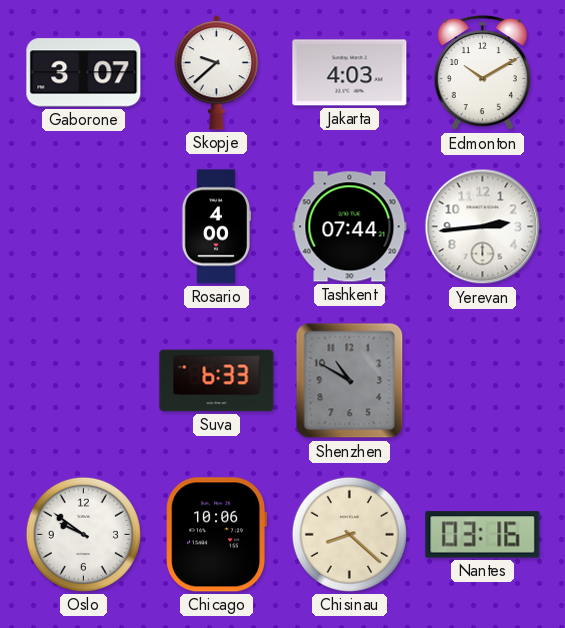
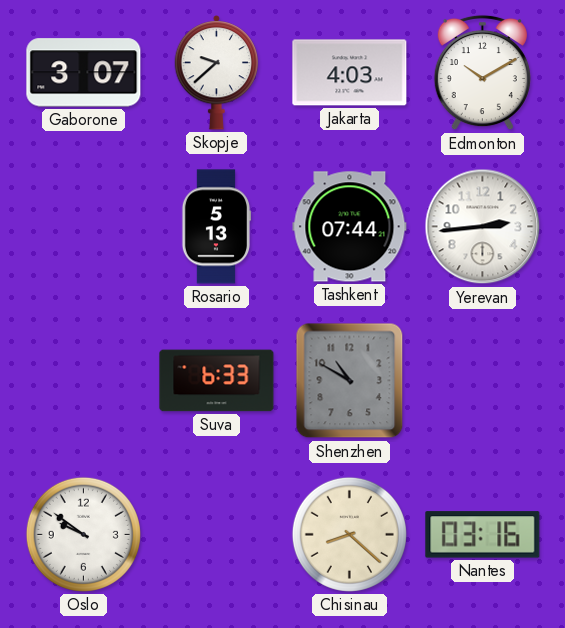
Rosario: 4:00 -> 5:13
Chicago: 10:06 -> none
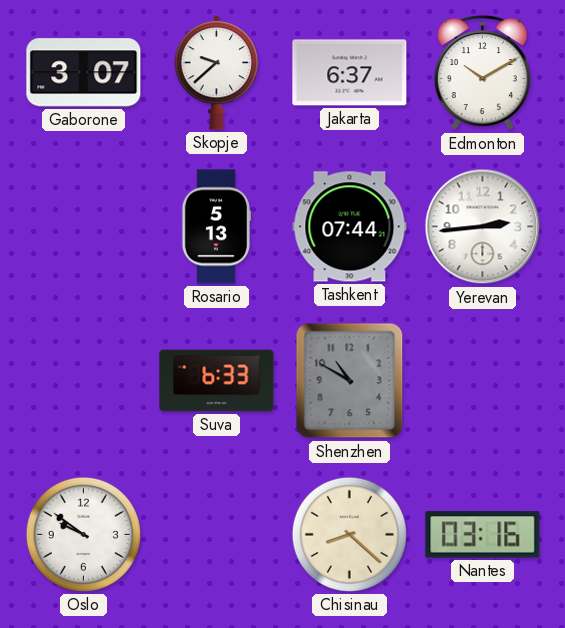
Jakarta: 4:03 -> 6:37
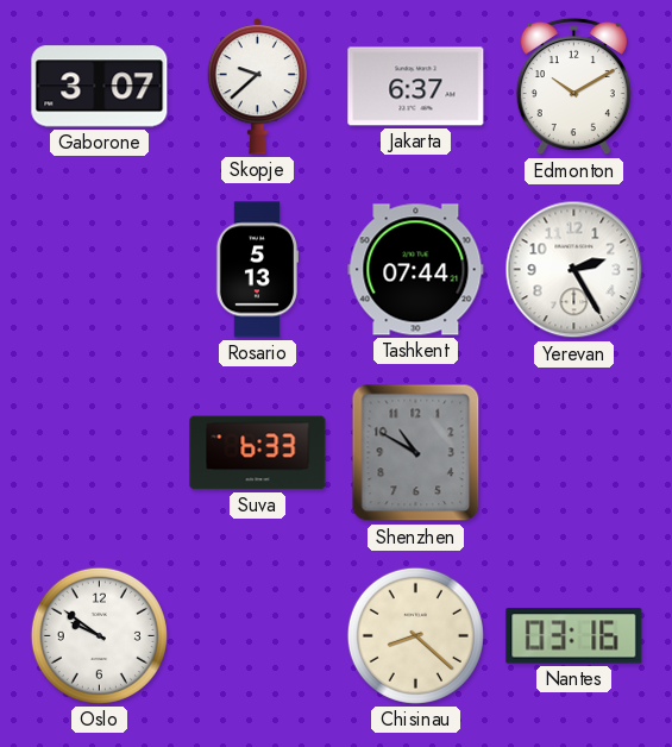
Yerevan: 2:44 -> 2:25
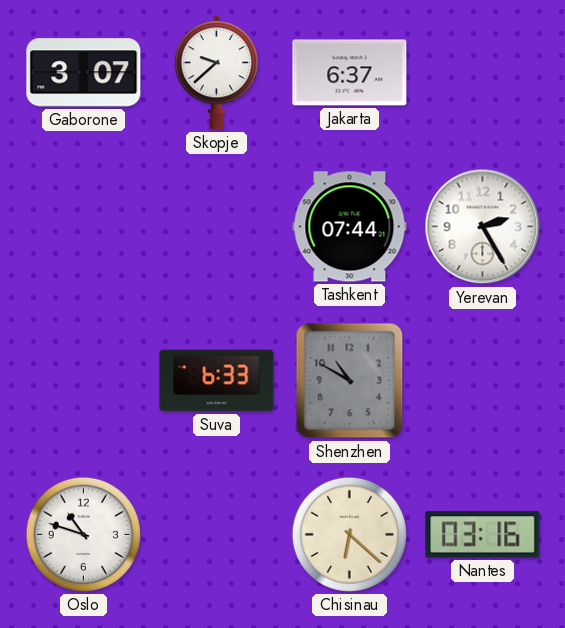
Edmonton: 10:10 -> none
Rosario: 5:13 -> none
Oslo: 9:51 -> 10:48
Chisinau: 8:22 -> 6:22
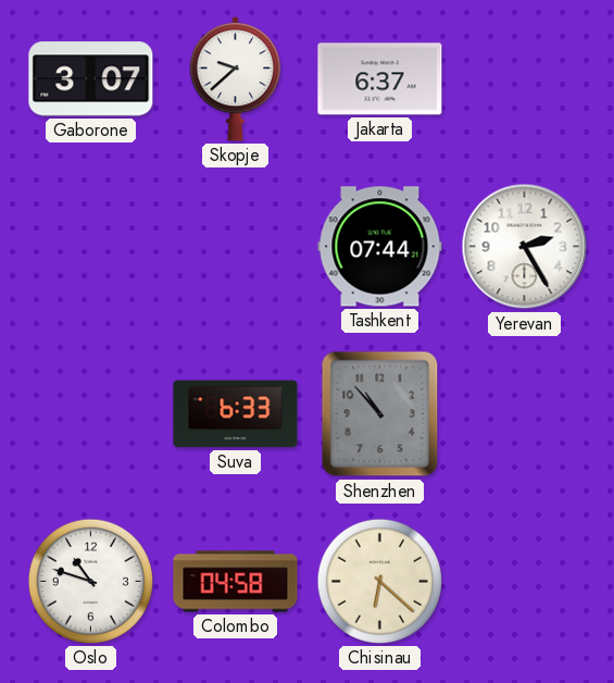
Shenzhen: 10:50 -> 10:53
Colombo: none -> 04:58
Nantes: 03:16 -> none
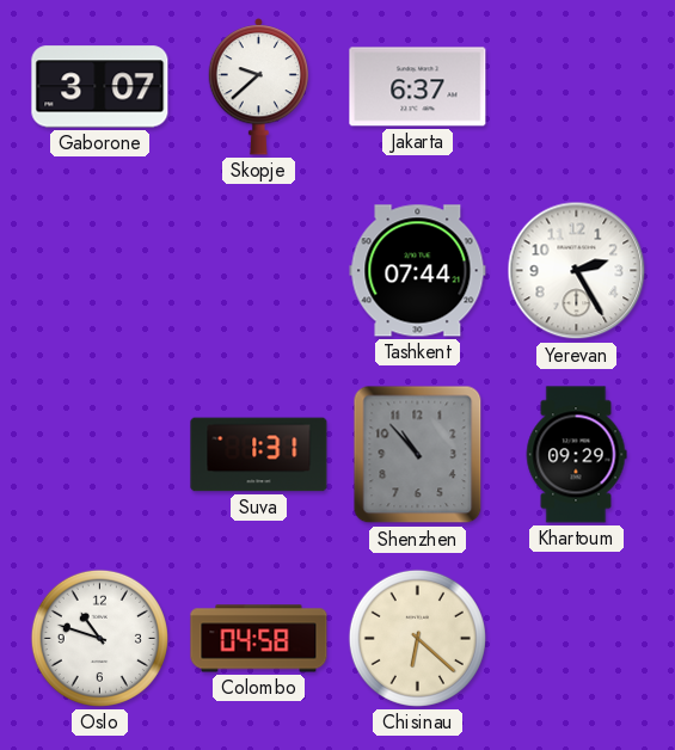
Suva: 6:33 -> 1:31
Khartoum: none -> 09:29
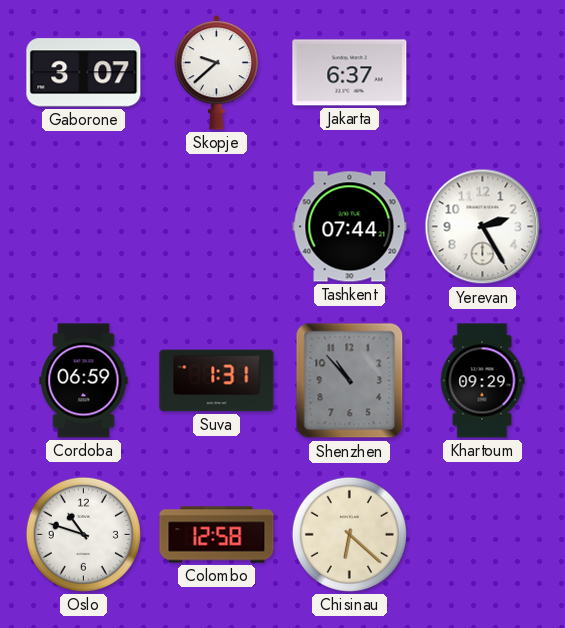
Cordoba: none -> 06:59
Colombo: 04:58 -> 12:58
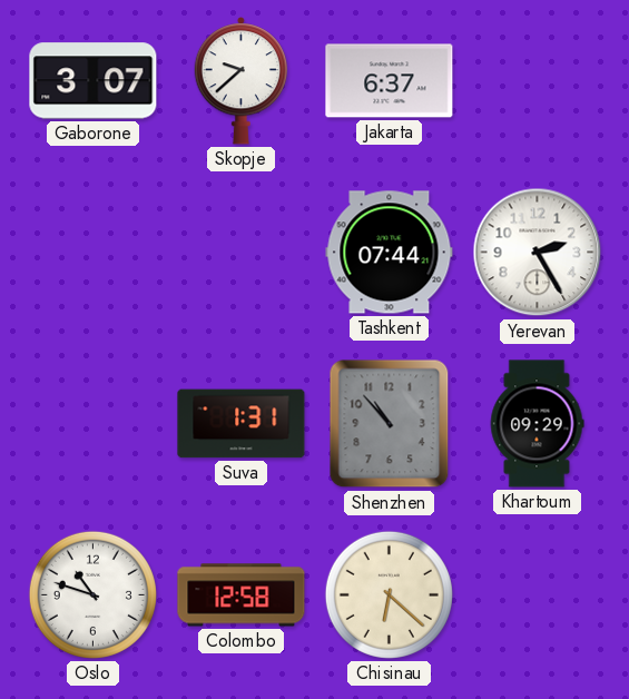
Cordoba: 06:59 -> none
